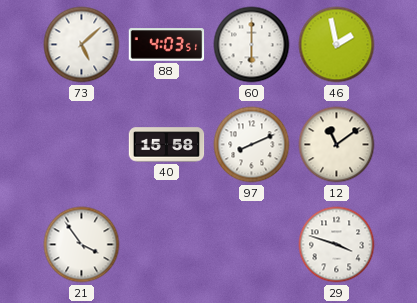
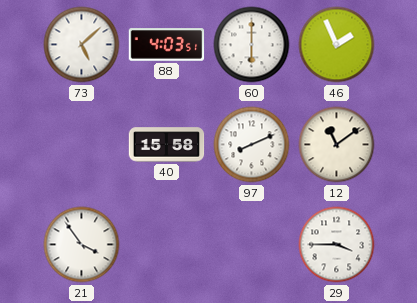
46: 1:58 -> 1:56
29: 3:48 -> 3:45
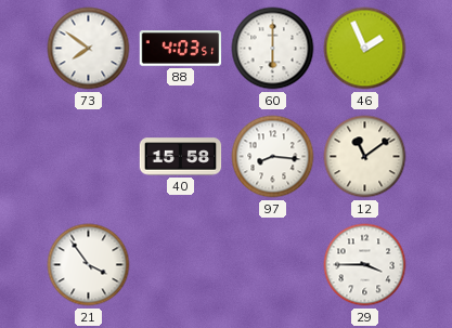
73: 5:08 -> 7:51
97: 8:11 -> 8:16
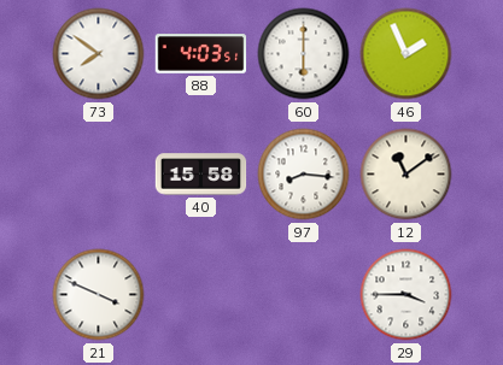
21: 3:54 -> 3:49
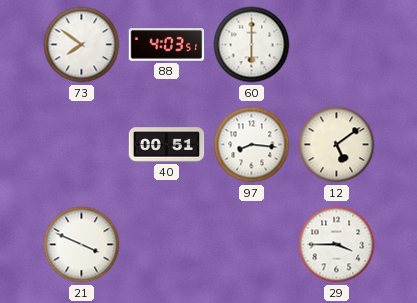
46: 1:56 -> none
40: 15:58 -> 00:51
12: 11:09 -> 5:09
